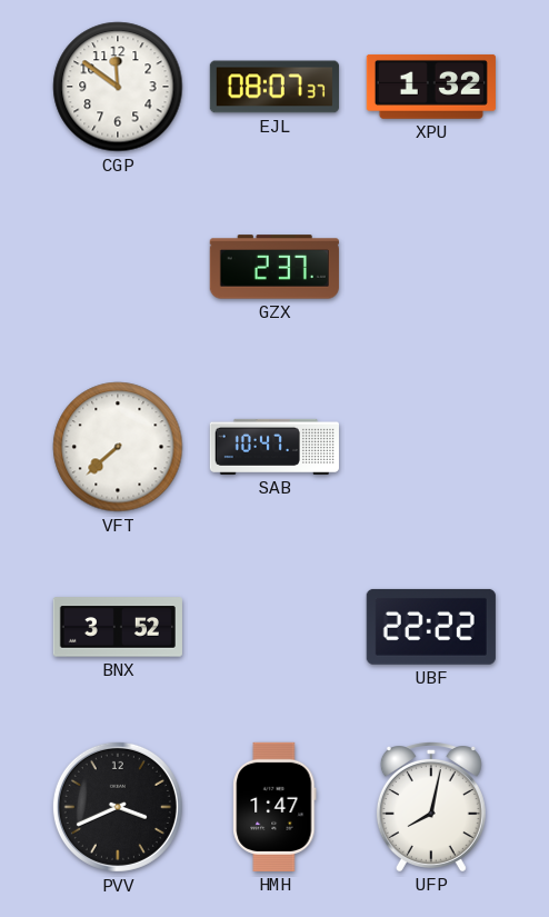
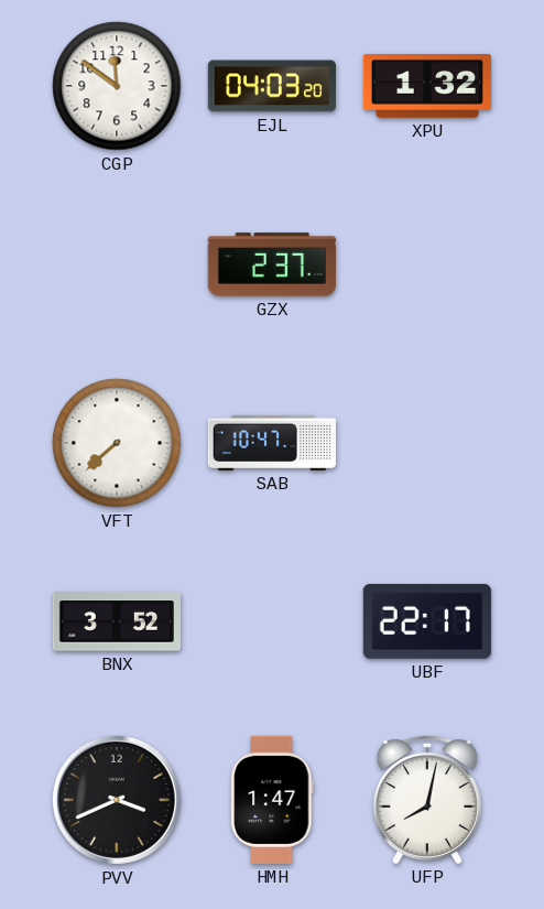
EJL: 08:07 -> 04:03
UBF: 22:22 -> 22:17
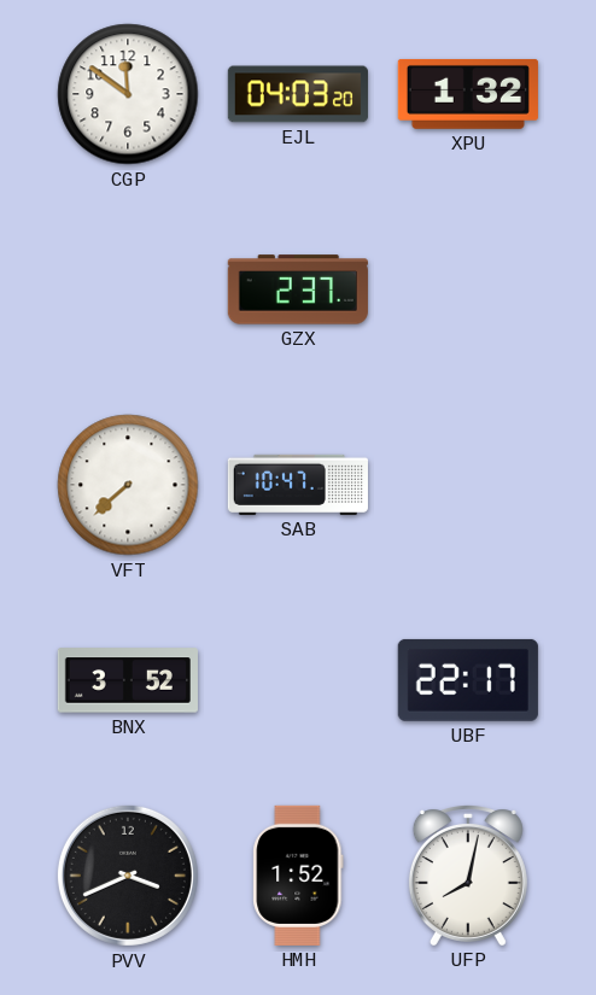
HMH: 1:47 -> 1:52
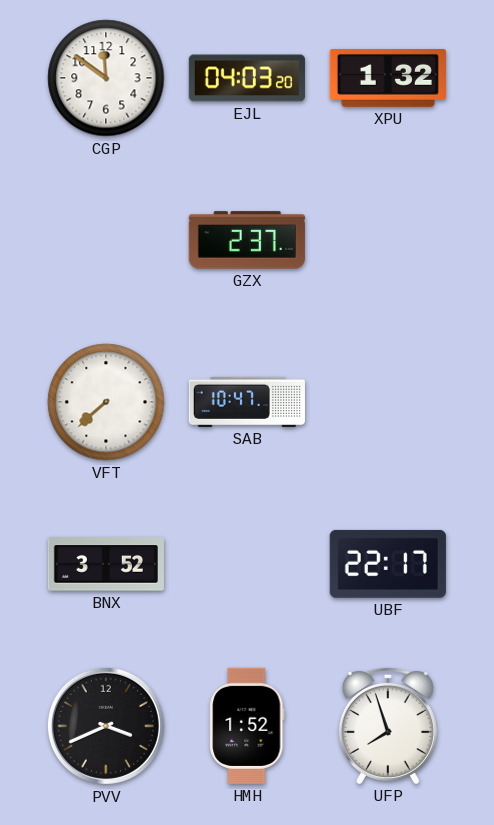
UFP: 8:02 -> 7:57
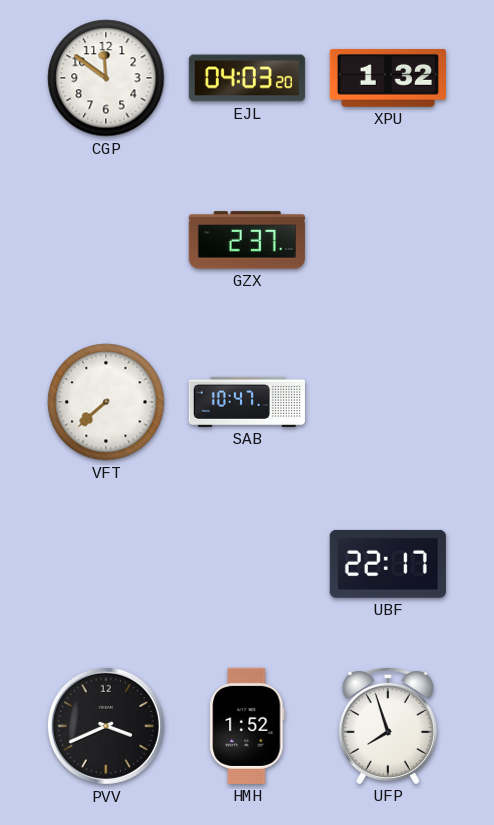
BNX: 3:52 -> none
